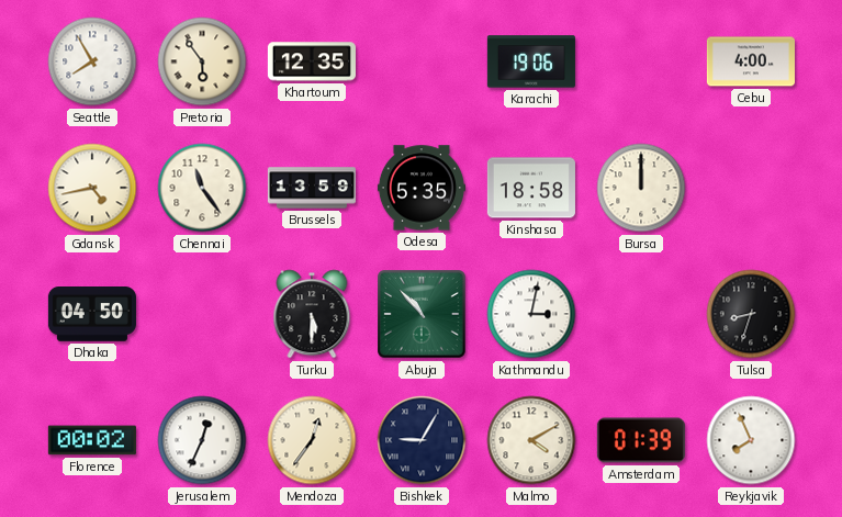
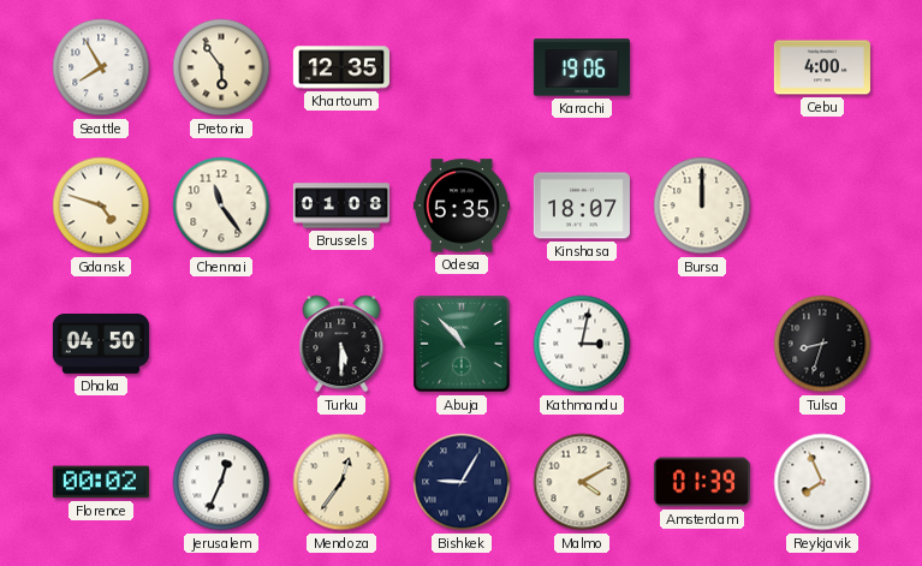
Gdansk: 4:43 -> 4:48
Brussels: 13:59 -> 01:08
Kinshasa: 18:58 -> 18:07
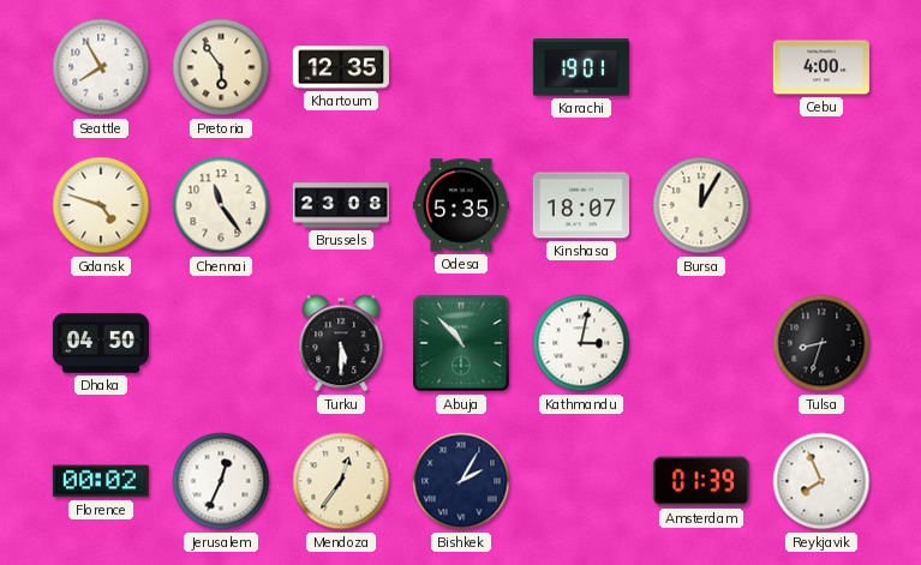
Karachi: 19:06 -> 19:01
Brussels: 01:08 -> 23:08
Bursa: 12:00 -> 12:05
Bishkek: 9:05 -> 2:05
Malmo: 4:10 -> none
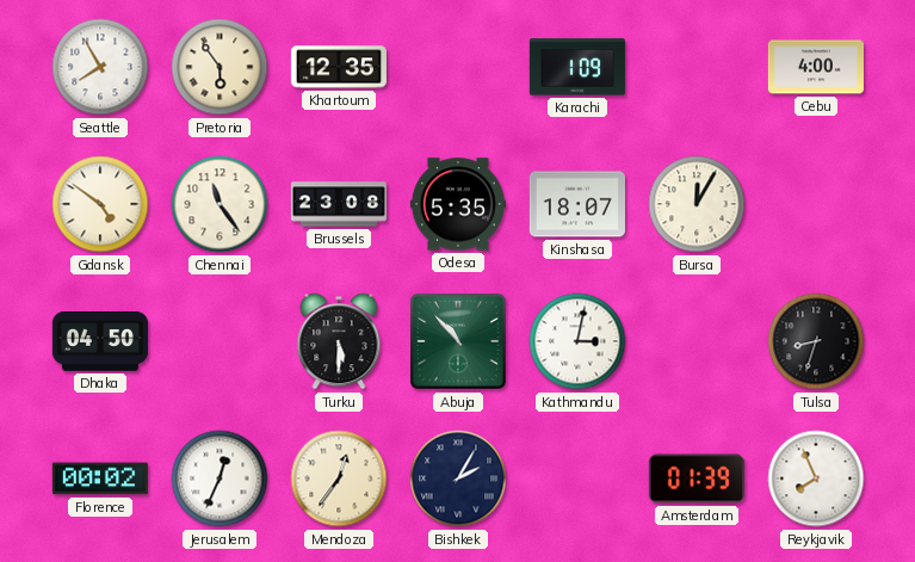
Karachi: 19:01 -> 1:09
Gdansk: 4:48 -> 4:51
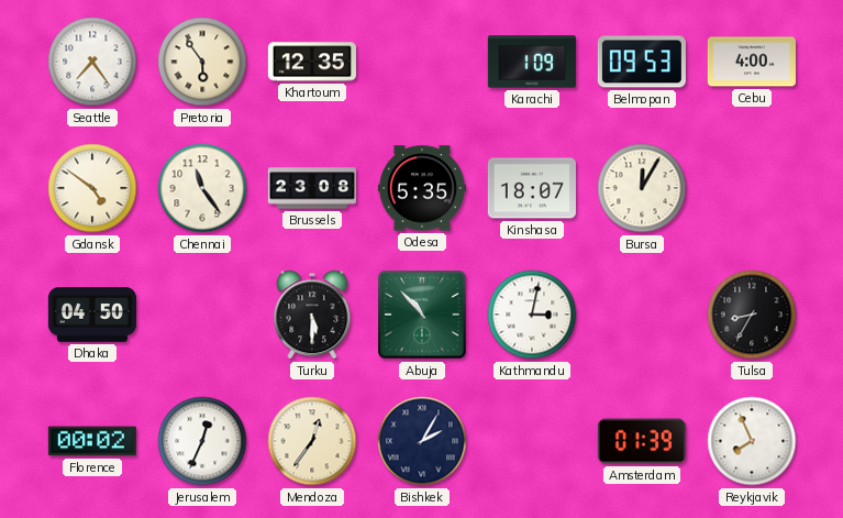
Seattle: 7:55 -> 7:24
Belmopan: none -> 09:53
Tulsa: 8:33 -> 8:35
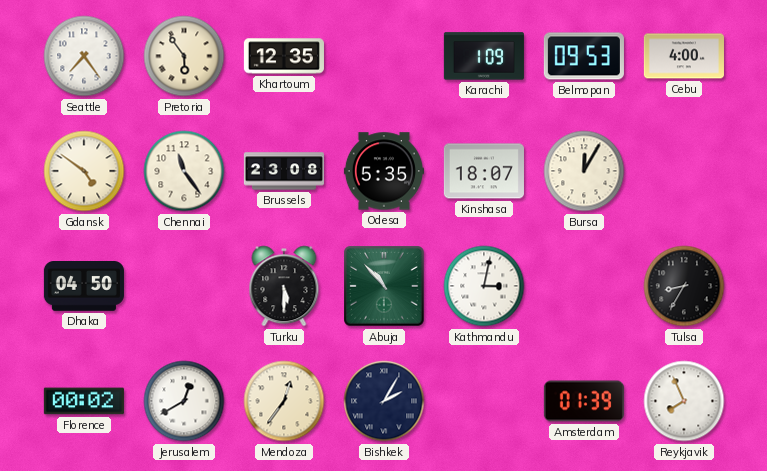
Jerusalem: 12:34 -> 12:40
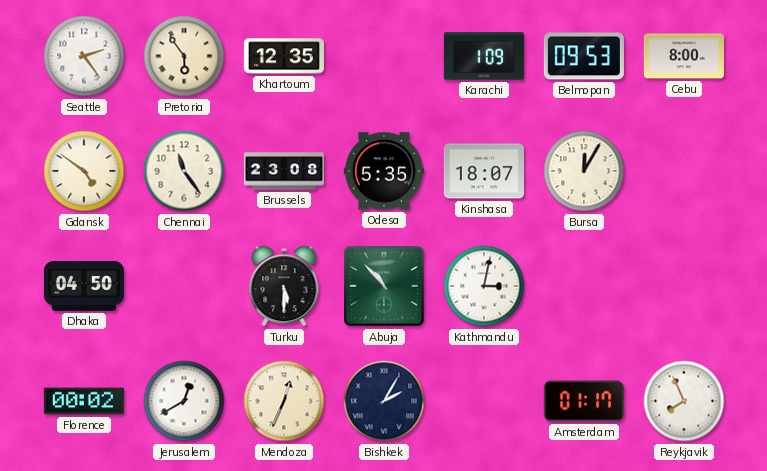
Seattle: 7:24 -> 2:24
Cebu: 4:00 -> 8:00
Tulsa: 8:35 -> none
Mendoza: 12:36 -> 12:34
Amsterdam: 01:39 -> 01:17
